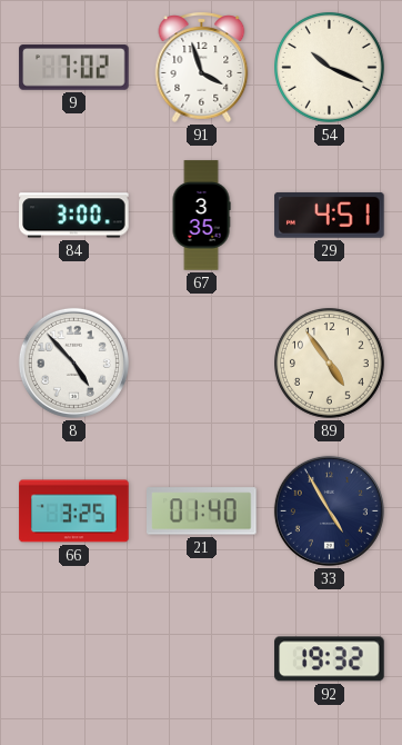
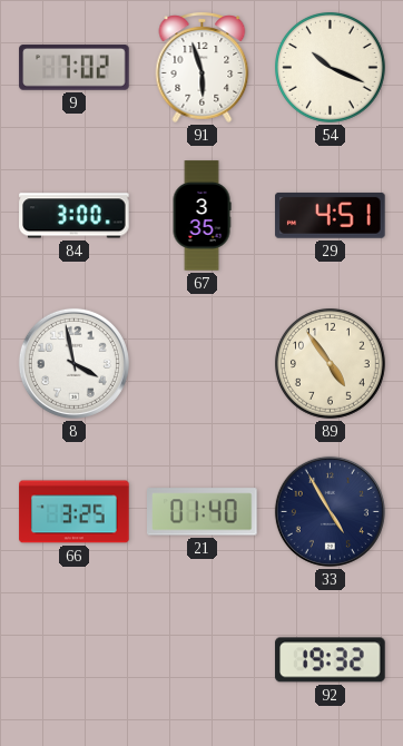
91: 3:57 -> 5:57
8: 4:53 -> 3:58
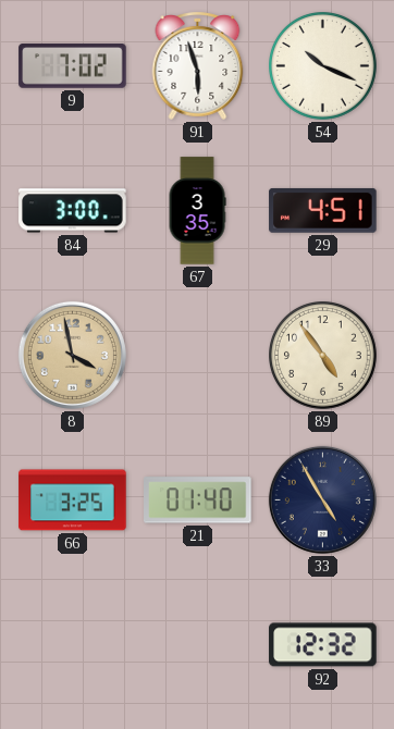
8 dial: white -> champagne
92: 19:32 -> 12:32
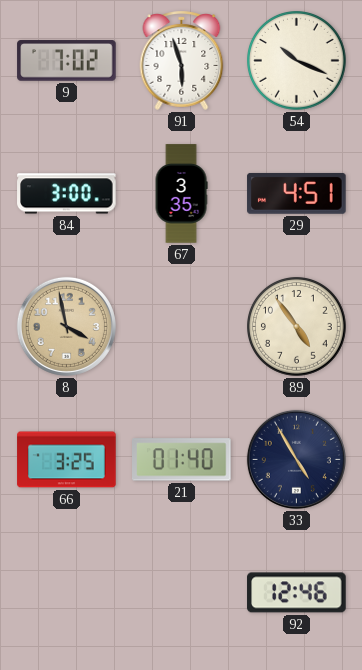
92: 12:32 -> 12:46
